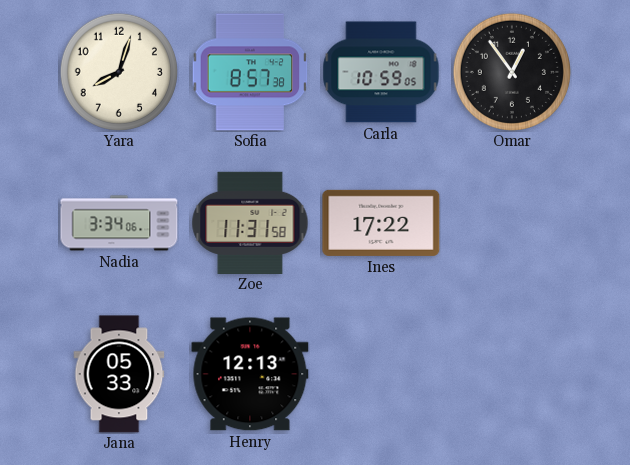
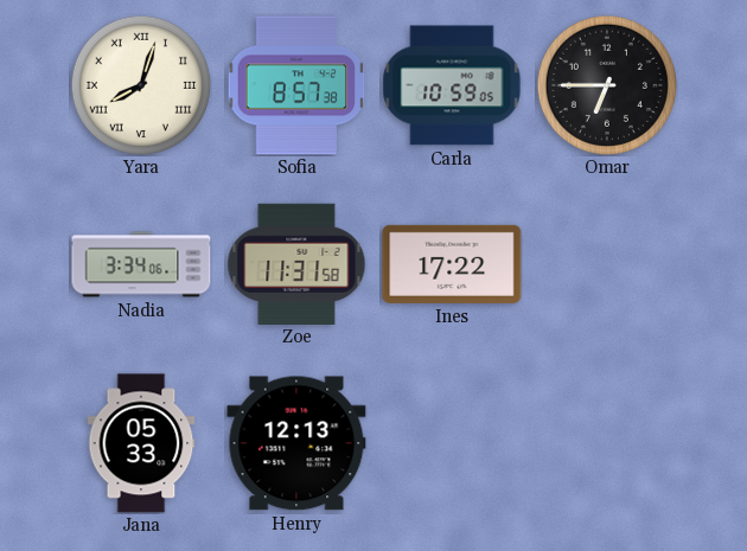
Yara numerals: Arabic -> Roman
Omar: 12:54 -> 6:45
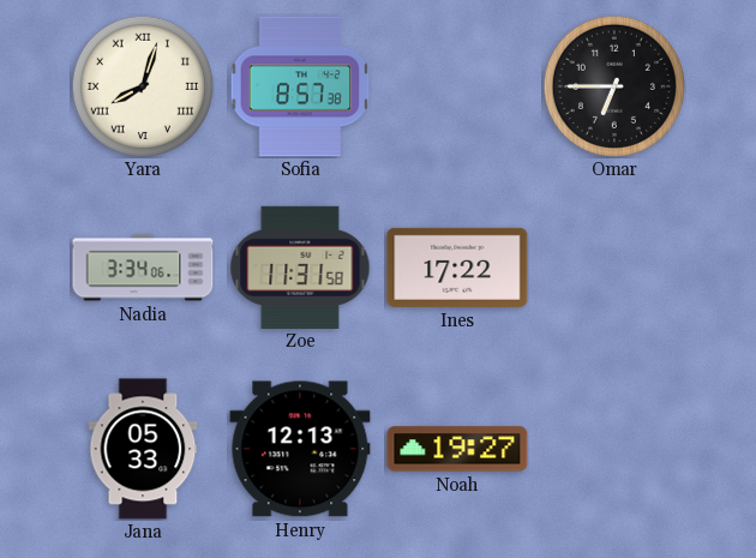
Carla: 10:59 -> none
Noah: none -> 19:27
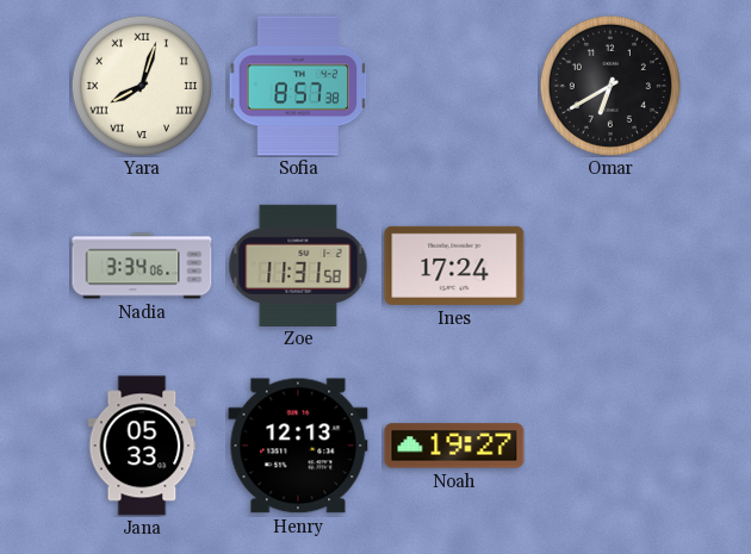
Omar: 6:45 -> 6:40
Ines: 17:22 -> 17:24
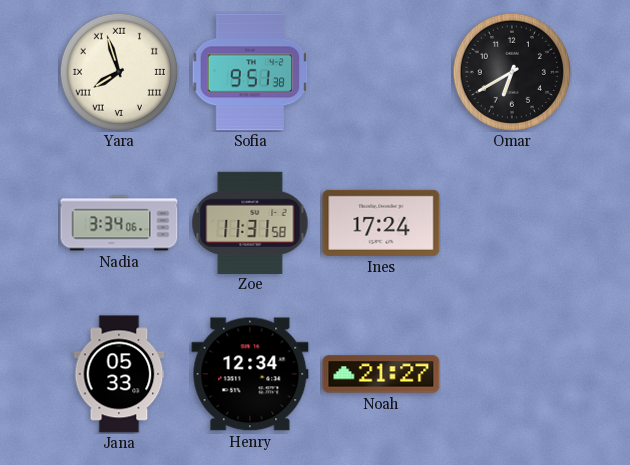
Yara: 8:03 -> 7:57
Sofia: 8:57 -> 9:51
Henry: 12:13 -> 12:34
Noah: 19:27 -> 21:27
